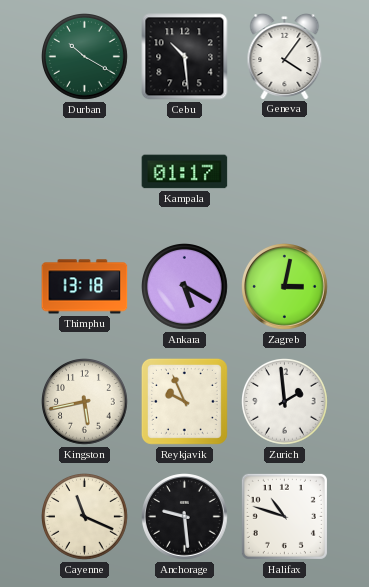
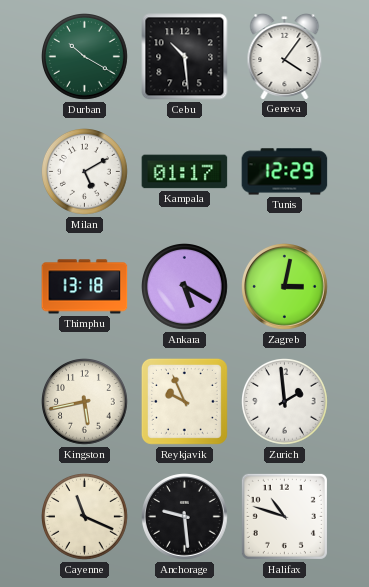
Milan: none -> 5:10
Tunis: none -> 12:29
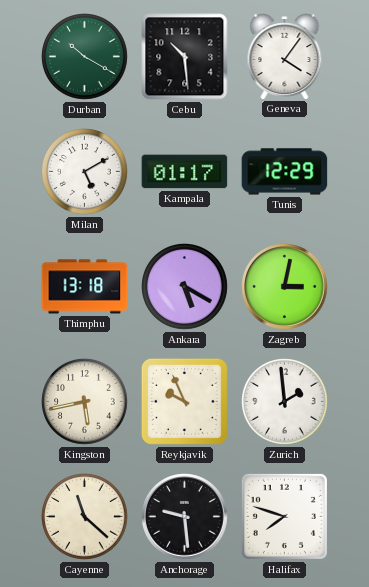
Cayenne: 11:19 -> 11:22
Halifax: 10:48 -> 7:48
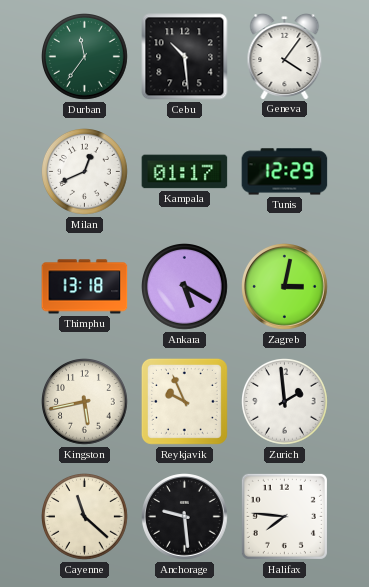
Durban: 10:20 -> 11:36
Milan: 5:10 -> 12:41
Halifax: 7:48 -> 7:46
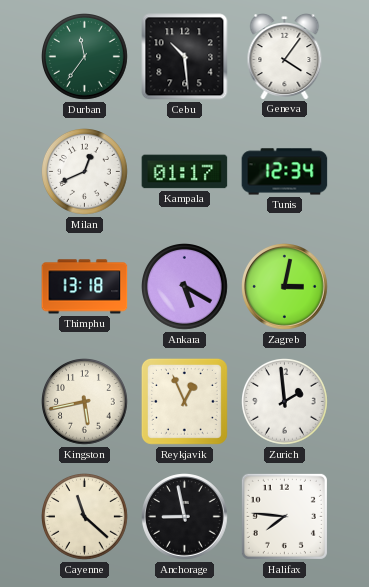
Tunis: 12:29 -> 12:34
Reykjavik: 9:56 -> 12:56
Anchorage: 9:29 -> 8:58
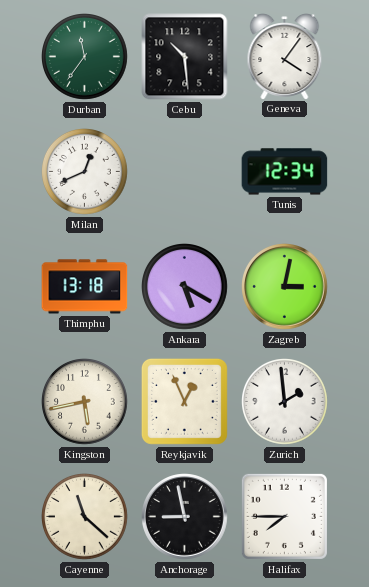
Kampala: 01:17 -> none
Halifax: 7:46 -> 7:45
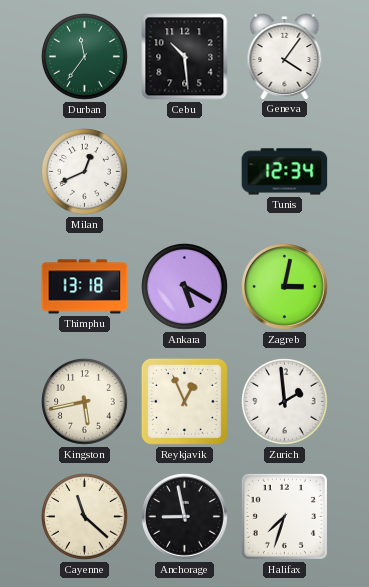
Halifax: 7:45 -> 7:33
